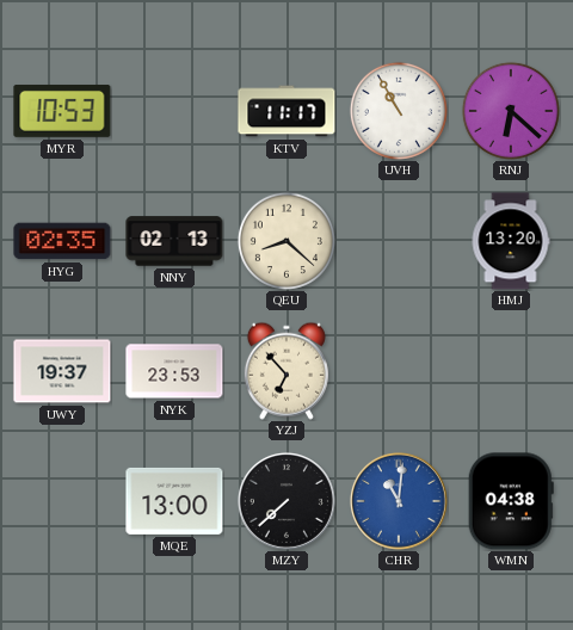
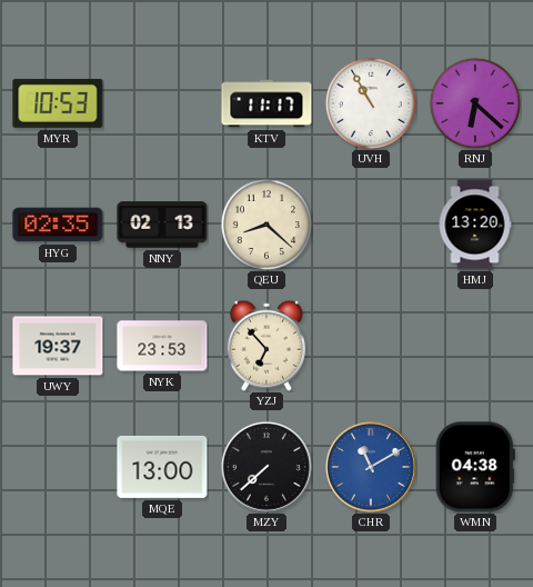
CHR: 11:01 -> 11:10
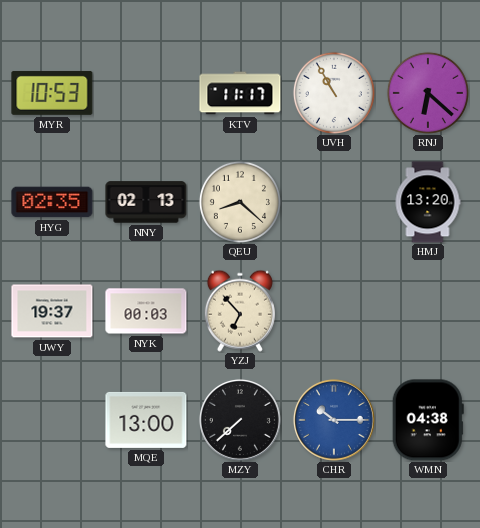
NYK: 23:53 -> 00:03
CHR: 11:10 -> 10:15
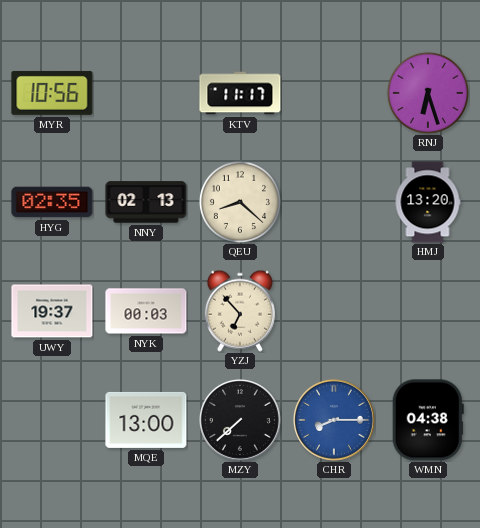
MYR: 10:53 -> 10:56
UVH: 10:55 -> none
RNJ: 6:22 -> 6:27
CHR: 10:15 -> 8:15
